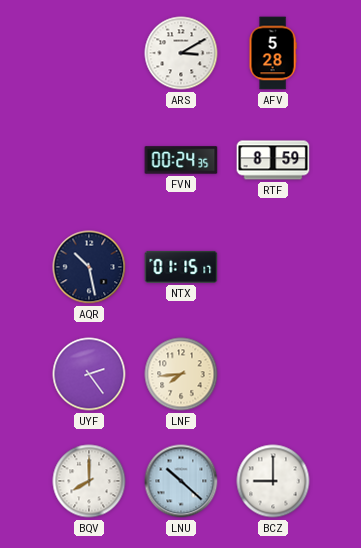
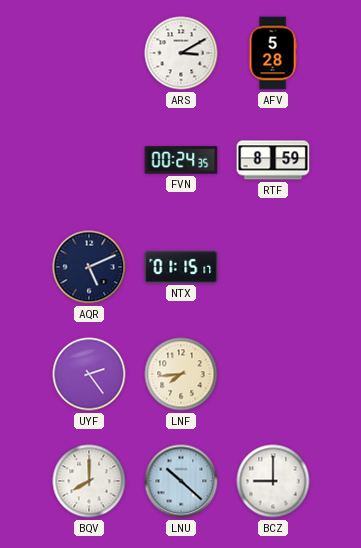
AQR: 10:28 -> 5:11
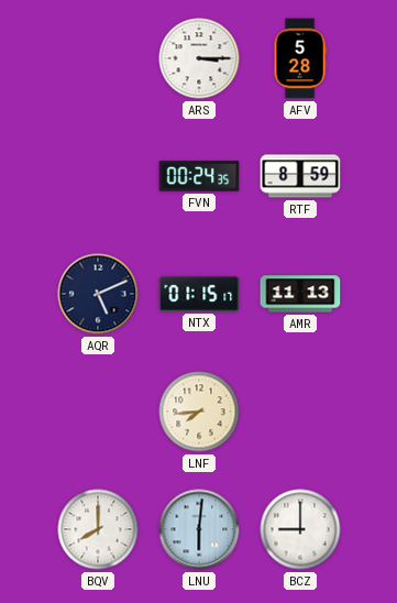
ARS: 3:10 -> 3:15
AMR: none -> 11:13
UYF: 2:24 -> none
LNU: 10:22 -> 6:01
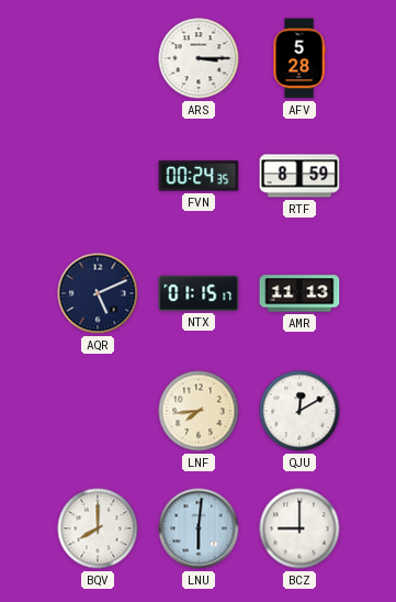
QJU: none -> 12:10
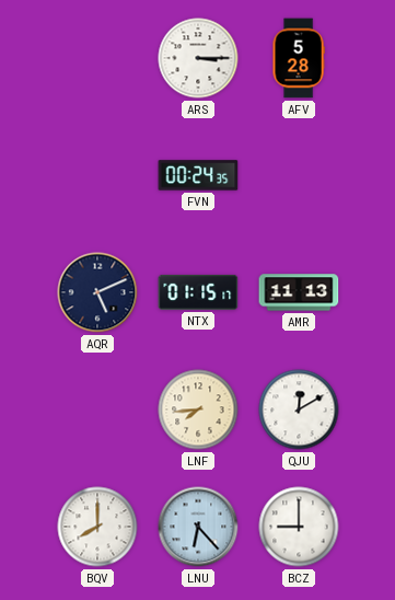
RTF: 8:59 -> none
LNU: 6:01 -> 6:23
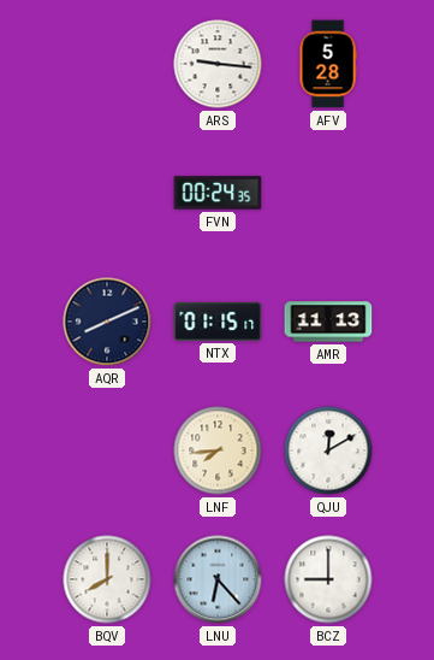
ARS: 3:15 -> 9:16
AQR: 5:11 -> 8:11
